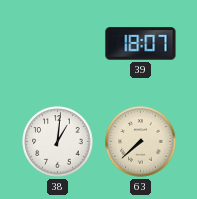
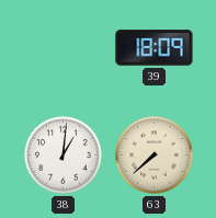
39: 18:07 -> 18:09
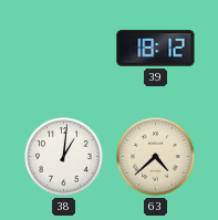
39: 18:09 -> 18:12
63: 7:38 -> 4:38
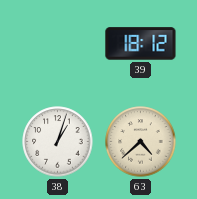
38: 1:01 -> 1:03
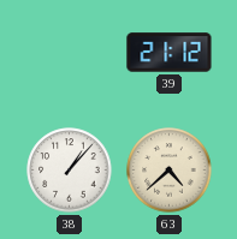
39: 18:12 -> 21:12
38: 1:03 -> 1:07
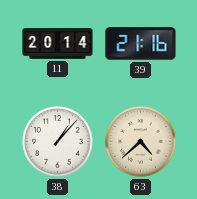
11: none -> 20:14
39: 21:12 -> 21:16
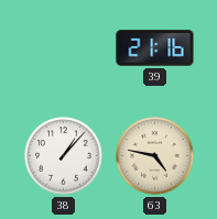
11: 20:14 -> none
63: 4:38 -> 4:47
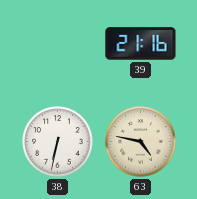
38: 1:07 -> 6:32
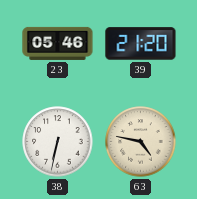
23: none -> 05:46
39: 21:16 -> 21:20
